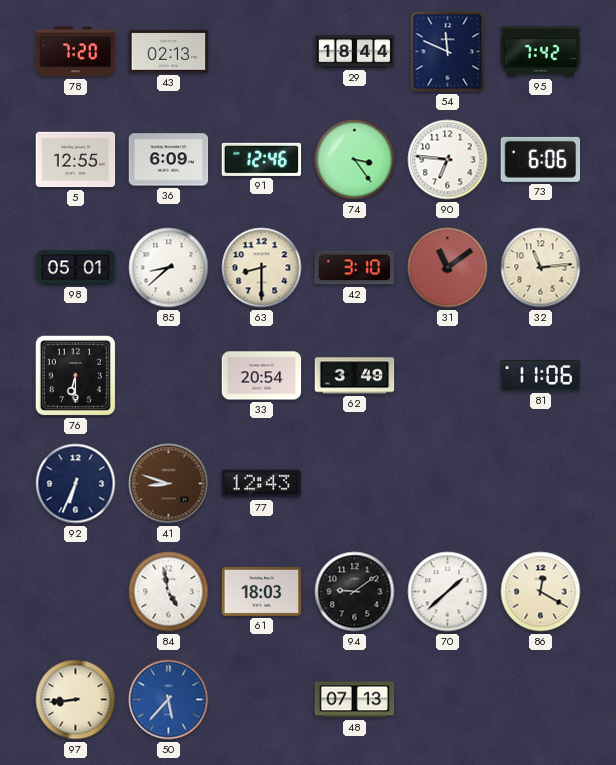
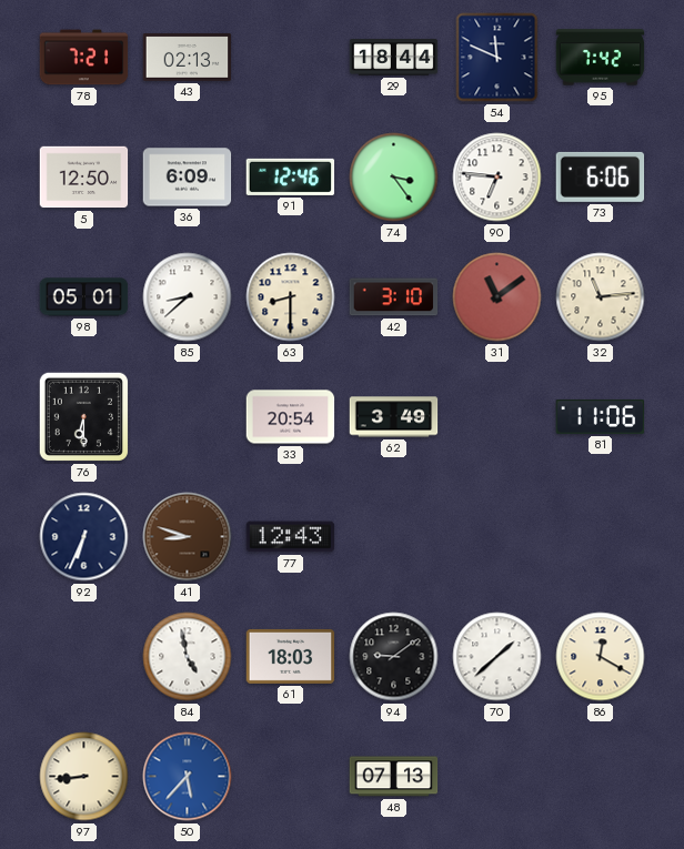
78: 7:20 -> 7:21
5: 12:55 -> 12:50
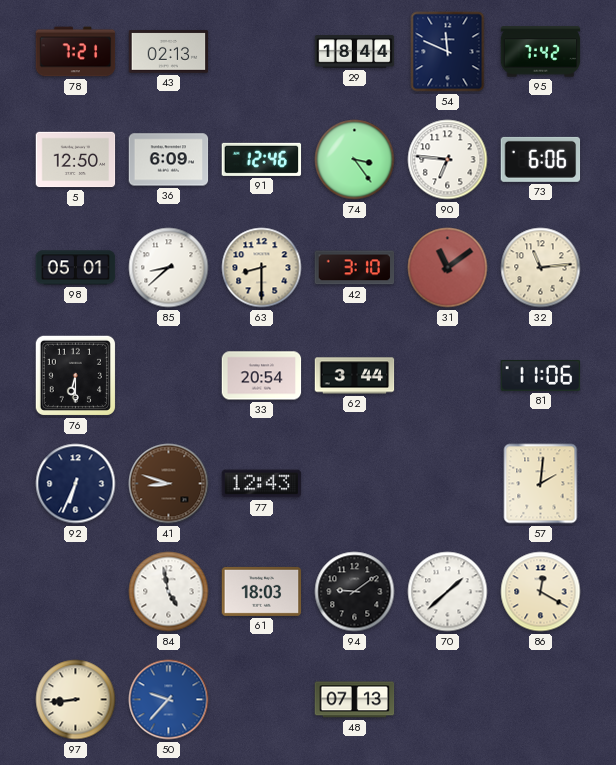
62: 3:49 -> 3:44
57: none -> 2:01
50: 5:37 -> 9:37
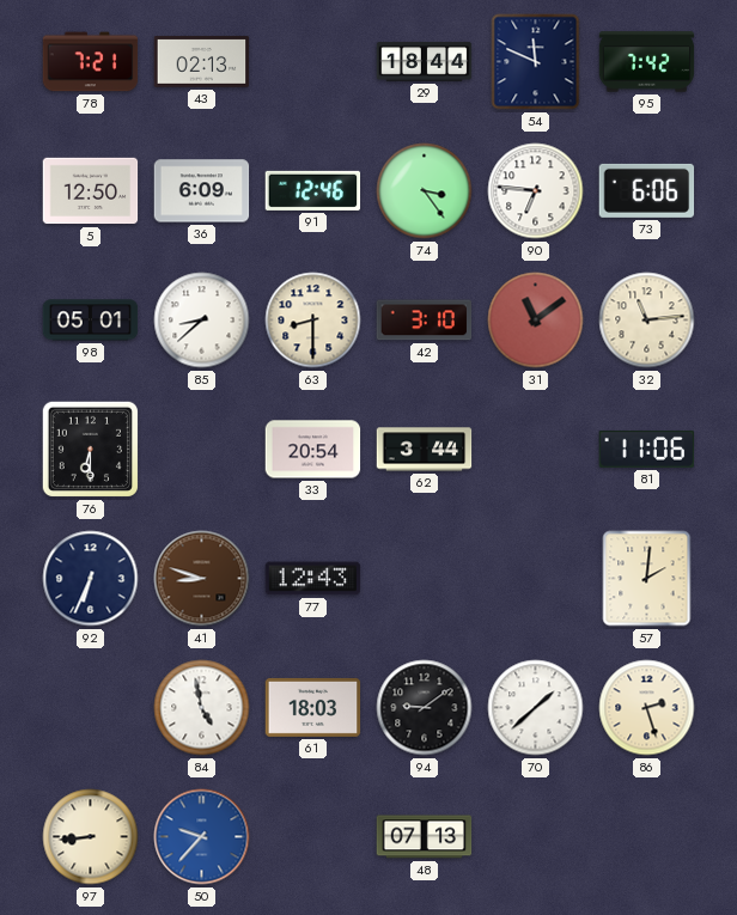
86: 12:20 -> 2:27
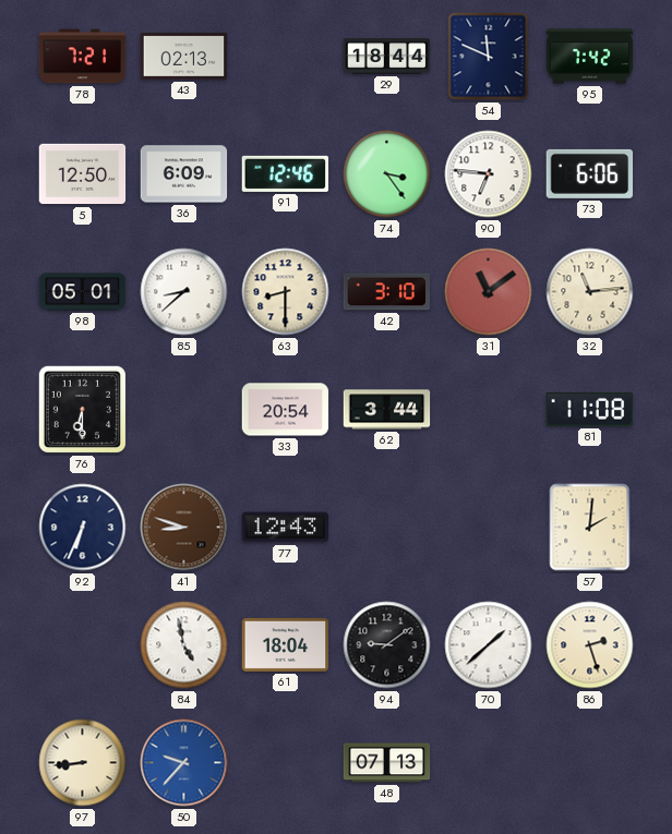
81: 11:06 -> 11:08
61: 18:03 -> 18:04
